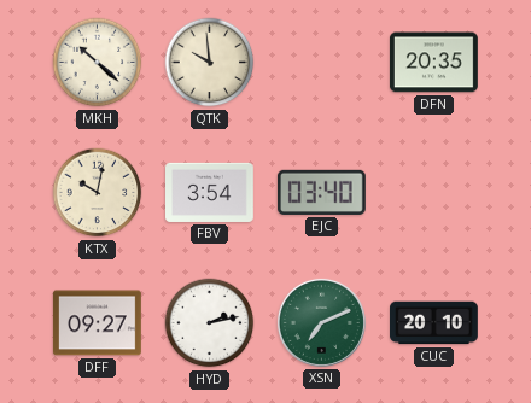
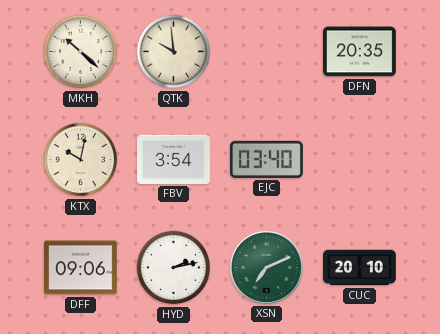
DFF: 09:27 -> 09:06
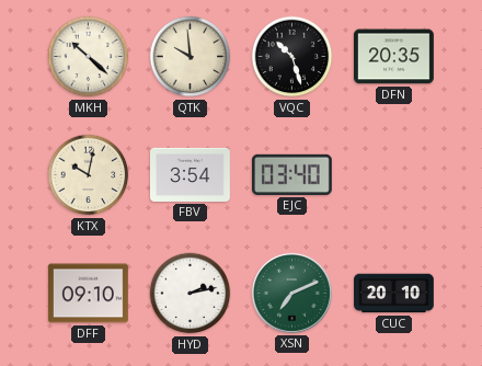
VQC: none -> 10:27
DFF: 09:06 -> 09:10
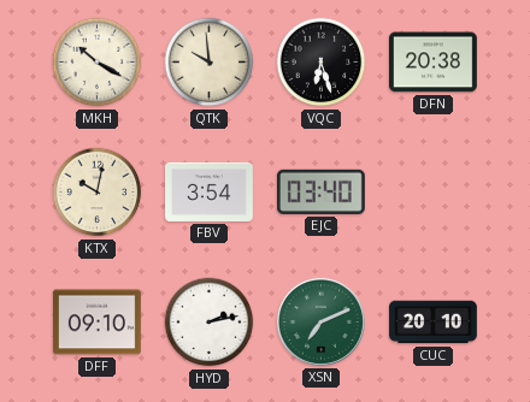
MKH: 10:22 -> 10:20
VQC: 10:27 -> 6:27
DFN: 20:35 -> 20:38
